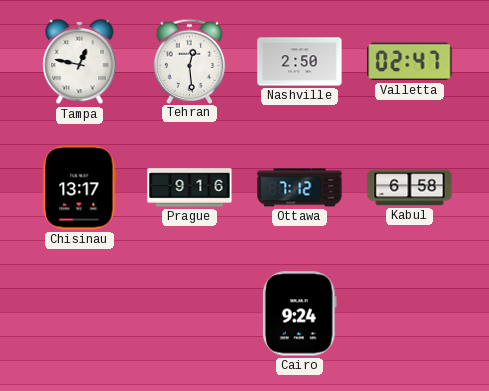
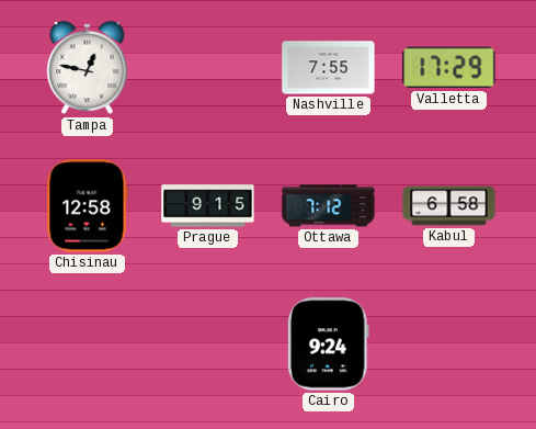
Tehran: 12:29 -> none
Nashville: 2:50 -> 7:55
Valletta: 02:47 -> 17:29
Chisinau: 13:17 -> 12:58
Prague: 9:16 -> 9:15
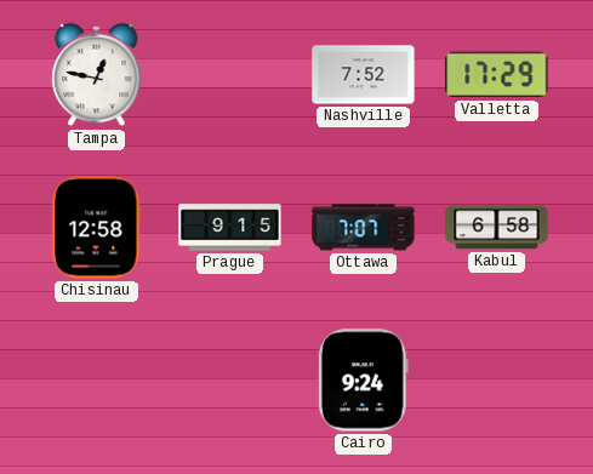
Nashville: 7:55 -> 7:52
Ottawa: 7:12 -> 7:07
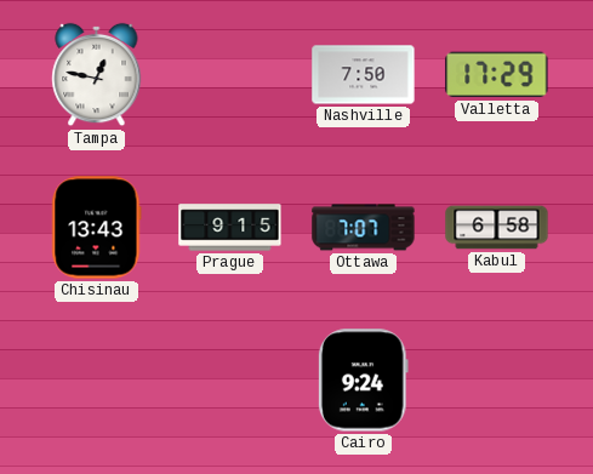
Nashville: 7:52 -> 7:50
Chisinau: 12:58 -> 13:43
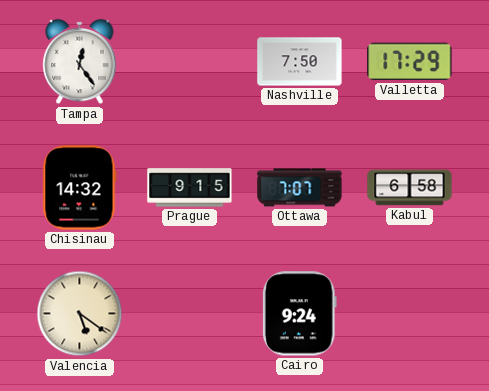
Tampa: 12:47 -> 12:24
Chisinau: 13:43 -> 14:32
Valencia: none -> 5:21
